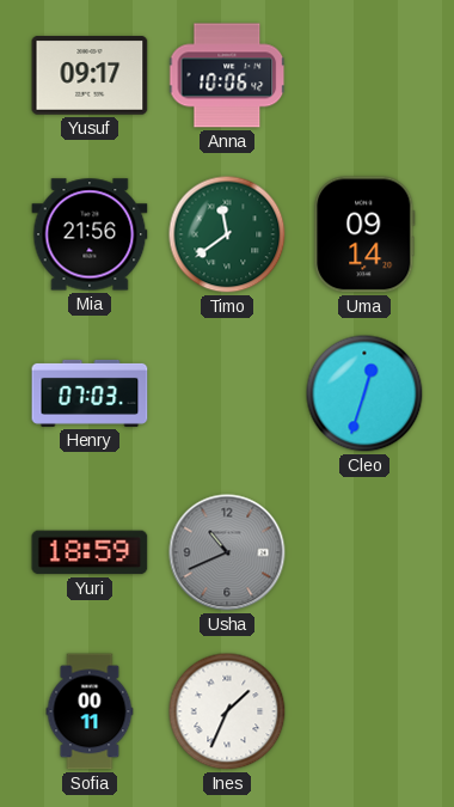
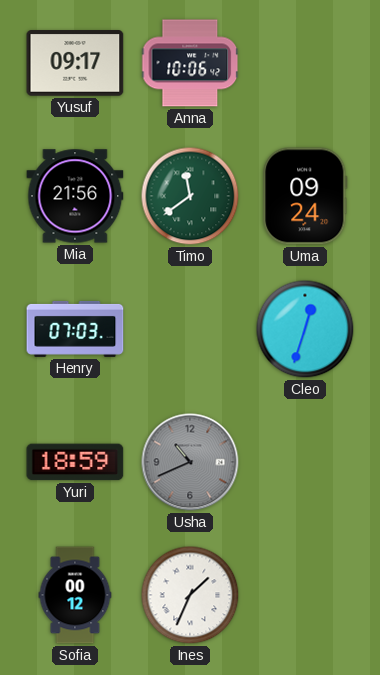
Uma: 09:14 -> 09:24
Sofia: 00:11 -> 00:12
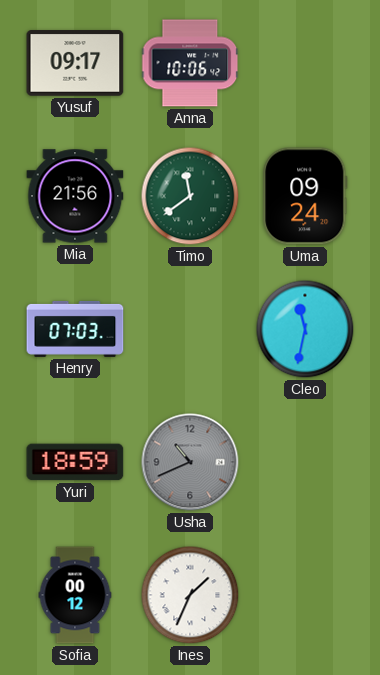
Cleo: 12:33 -> 11:32
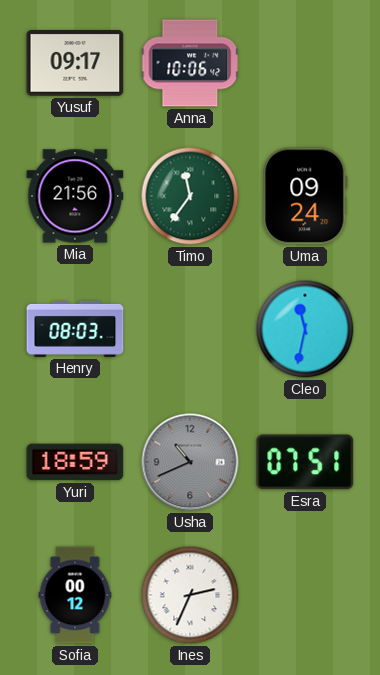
Timo: 11:39 -> 11:36
Henry: 07:03 -> 08:03
Esra: none -> 07:51
Ines: 1:34 -> 2:34
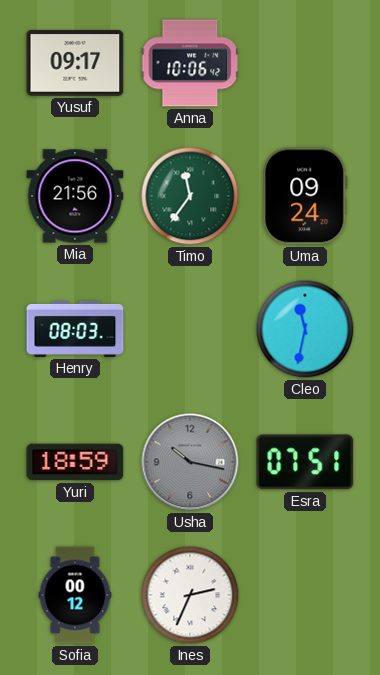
Usha: 10:41 -> 10:17
